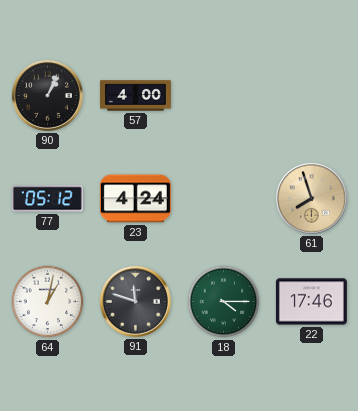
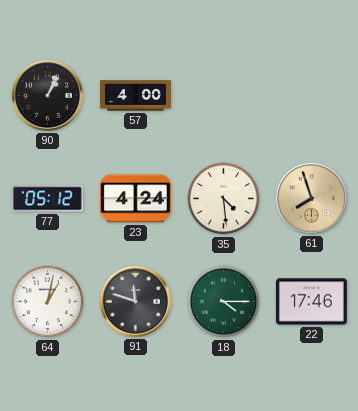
35: none -> 4:29
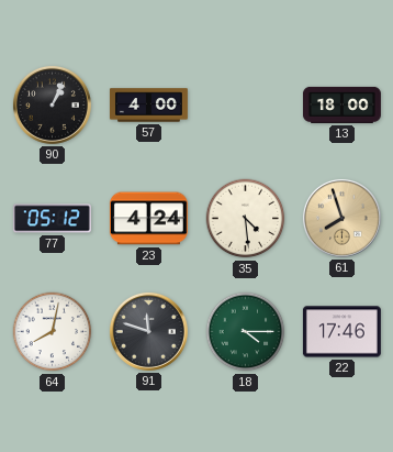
13: none -> 18:00
64: 1:02 -> 8:02
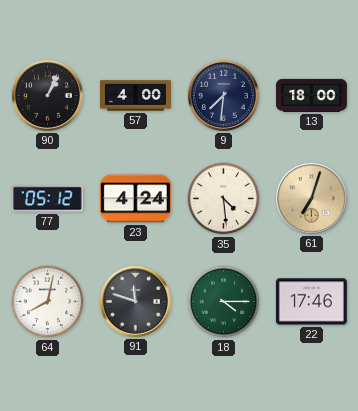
9: none -> 7:31
61: 7:57 -> 7:03
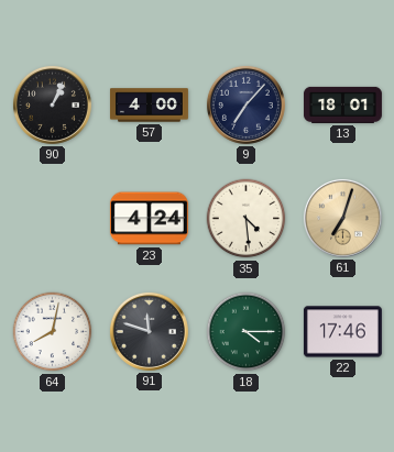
9: 7:31 -> 7:07
13: 18:00 -> 18:01
77: 05:12 -> none
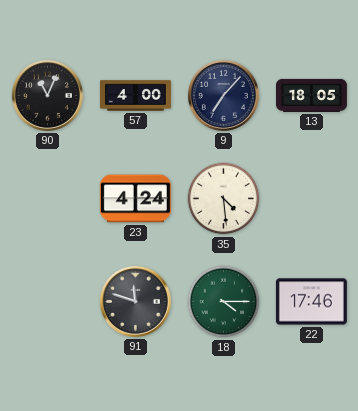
90: 1:04 -> 11:04
13: 18:01 -> 18:05
61: 7:03 -> none
64: 8:02 -> none
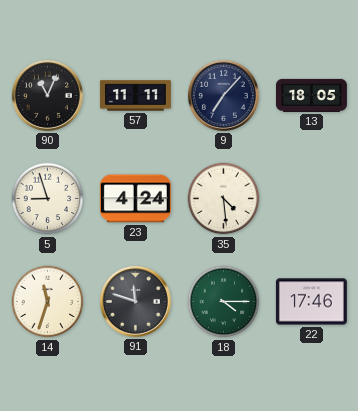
57: 4:00 -> 11:11
5: none -> 8:57
14: none -> 11:33
